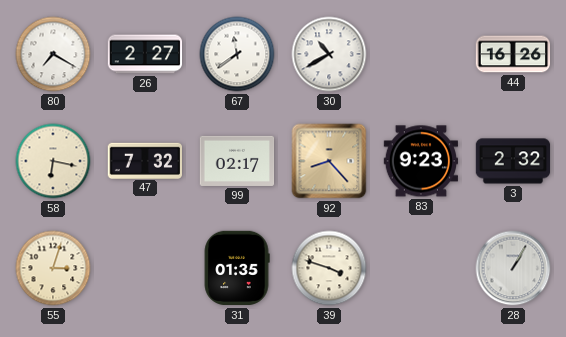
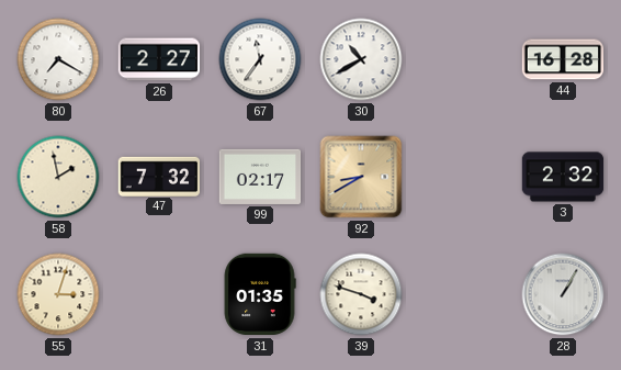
67: 11:39 -> 11:36
44: 16:26 -> 16:28
58: 6:17 -> 1:58
92: 8:23 -> 8:40
83: 9:23 -> none
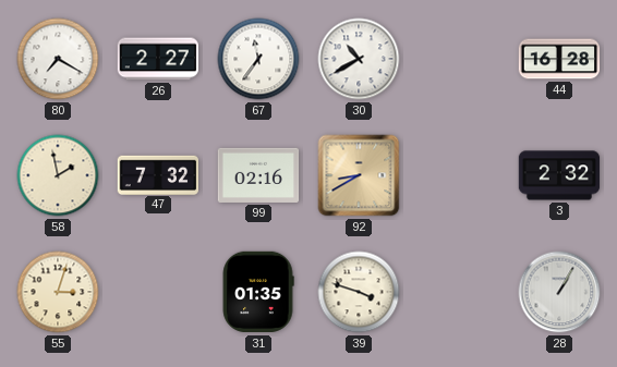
99: 02:17 -> 02:16
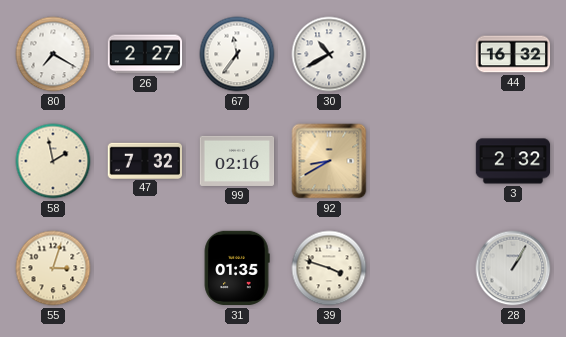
44: 16:28 -> 16:32
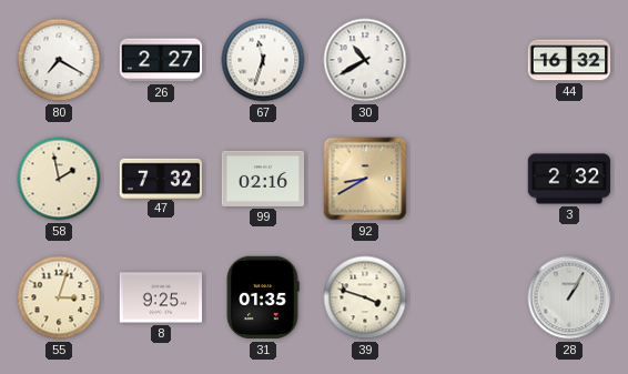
67: 11:36 -> 11:33
8: none -> 9:25
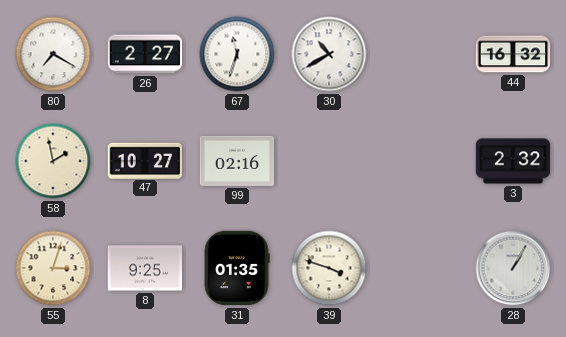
47: 7:32 -> 10:27
92: 8:40 -> none
